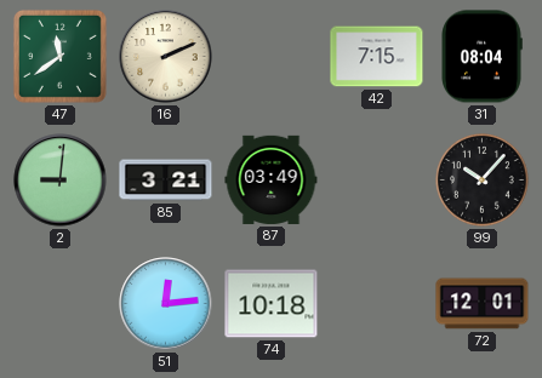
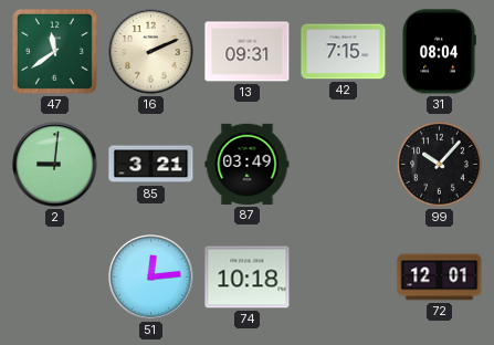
13: none -> 09:31
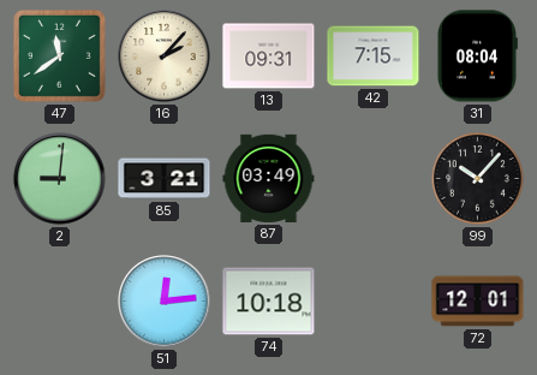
16: 2:11 -> 2:07
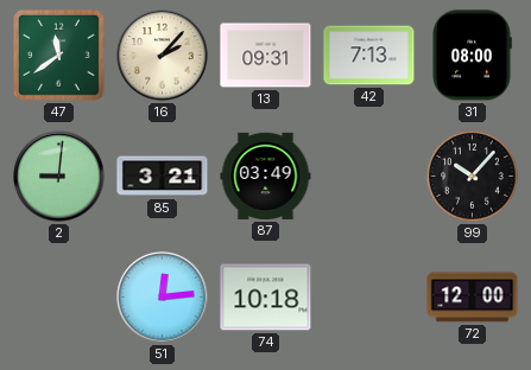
42: 7:15 -> 7:13
31: 08:04 -> 08:00
72: 12:01 -> 12:00
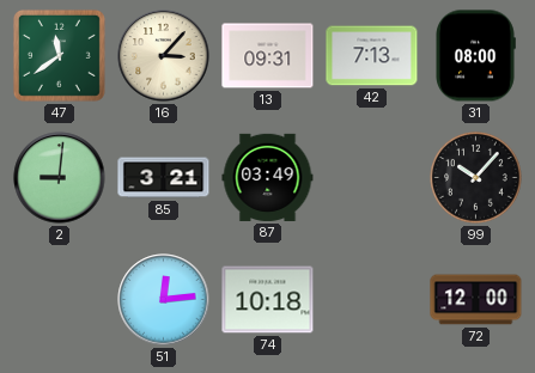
16: 2:07 -> 3:07
